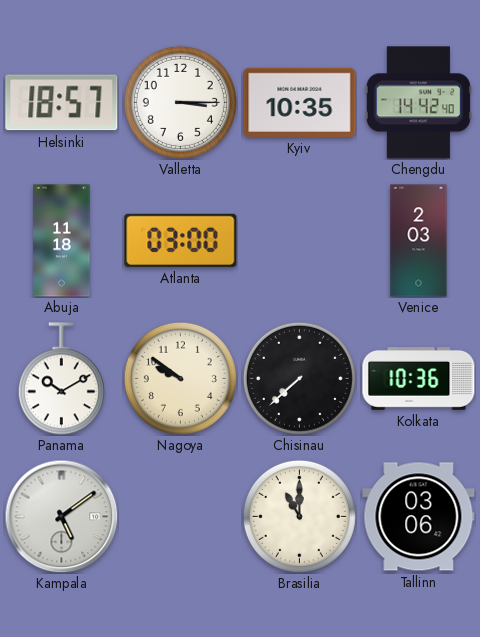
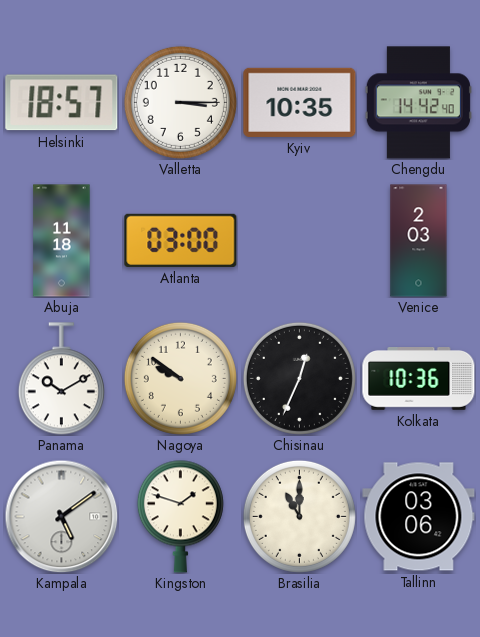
Chisinau: 7:38 -> 12:34
Kingston: none -> 1:48
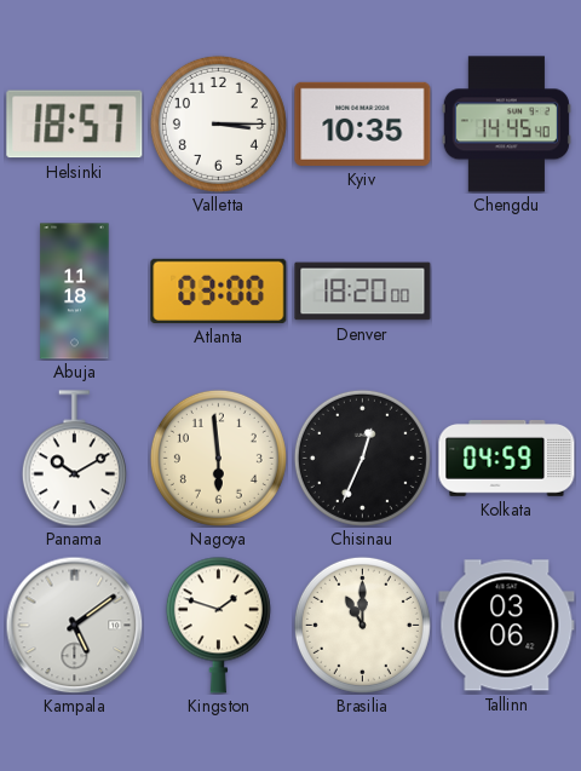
Chengdu: 14:42 -> 14:45
Denver: none -> 18:20
Venice: 2:03 -> none
Nagoya: 9:51 -> 5:59
Kolkata: 10:36 -> 04:59
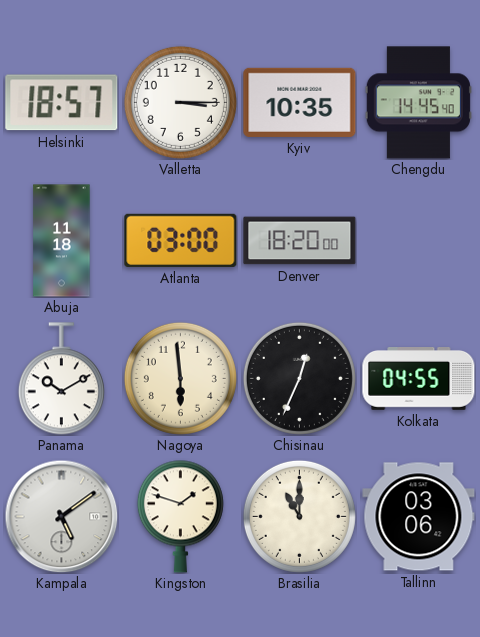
Kolkata: 04:59 -> 04:55
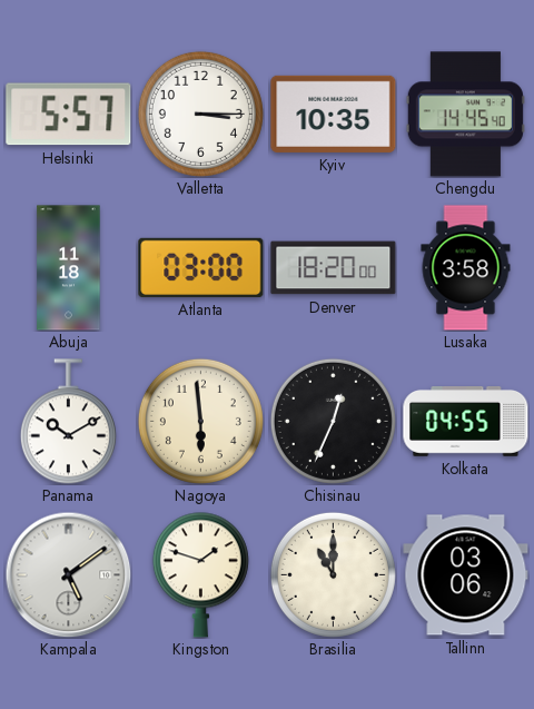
Helsinki: 18:57 -> 5:57
Lusaka: none -> 3:58
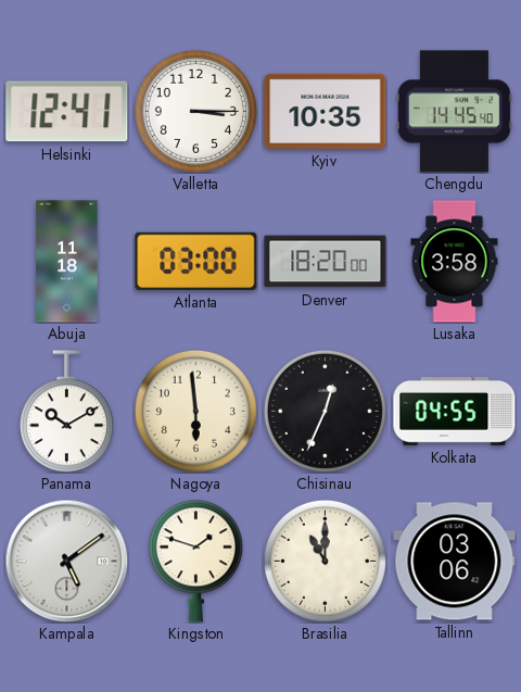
Helsinki: 5:57 -> 12:41
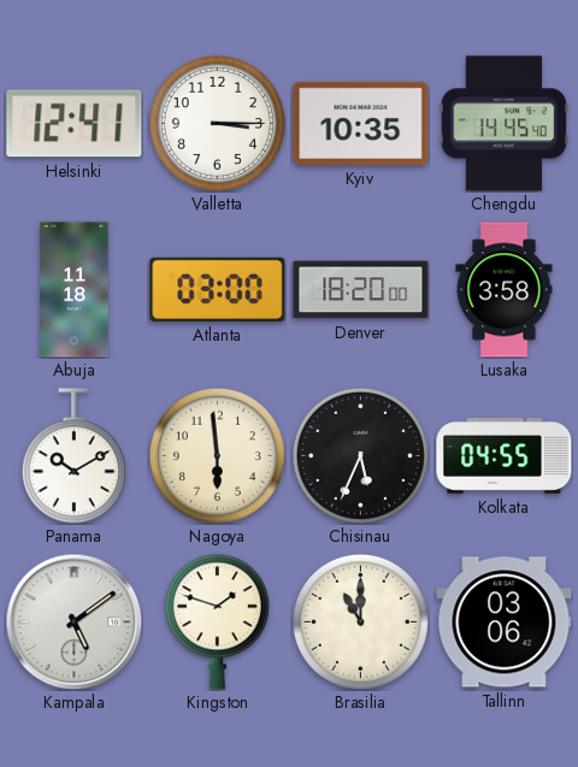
Chisinau: 12:34 -> 5:34
